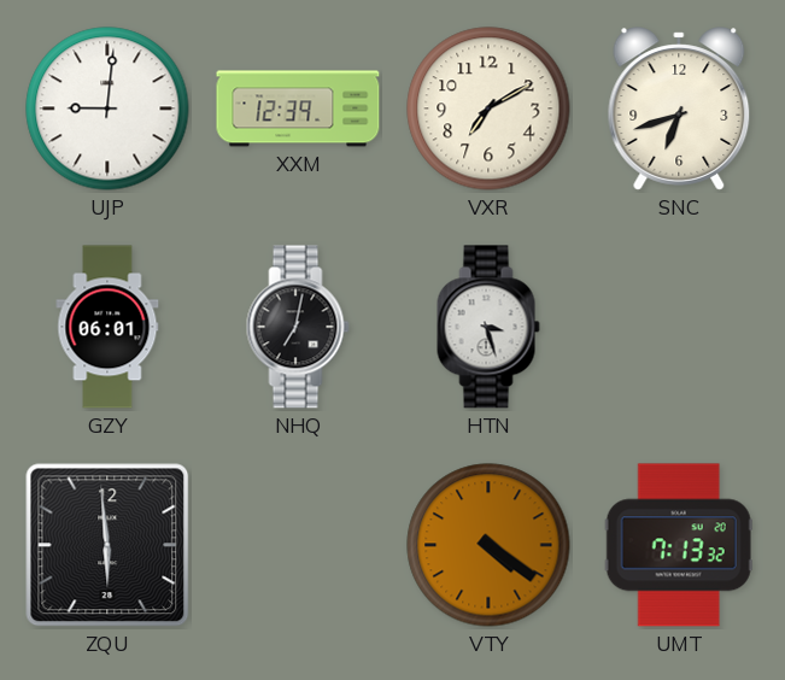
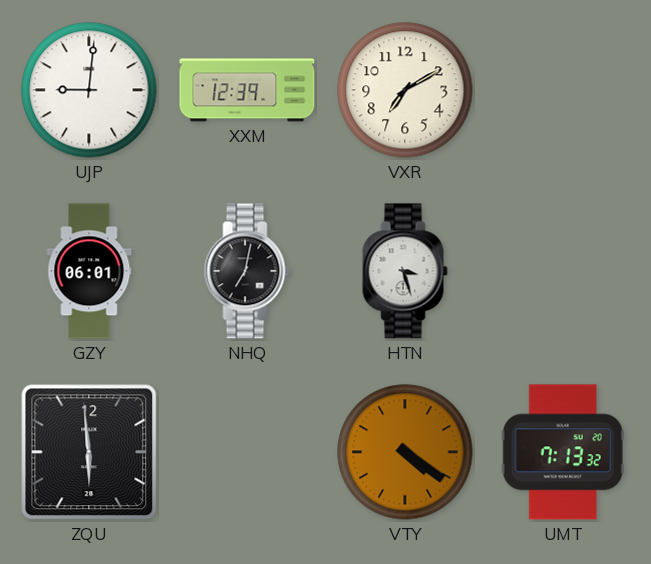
SNC: 6:42 -> none
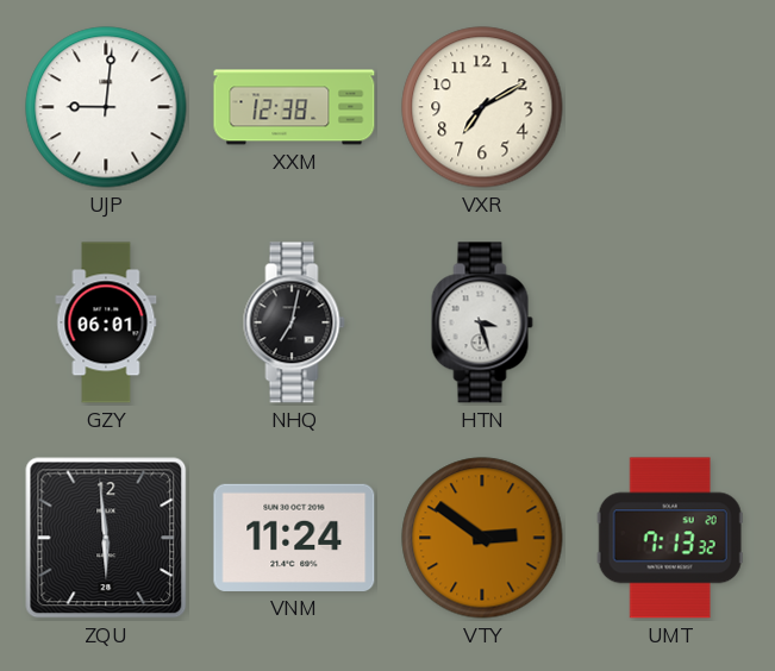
XXM: 12:39 -> 12:38
VNM: none -> 11:24
VTY: 4:21 -> 2:51
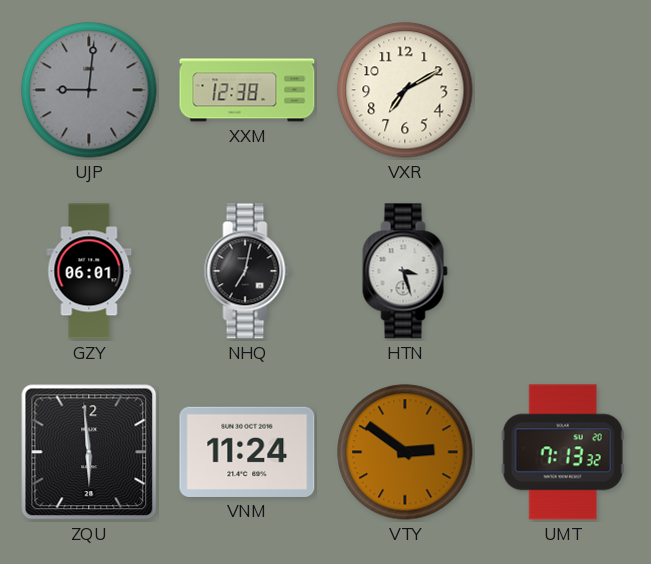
UJP dial: white -> grey
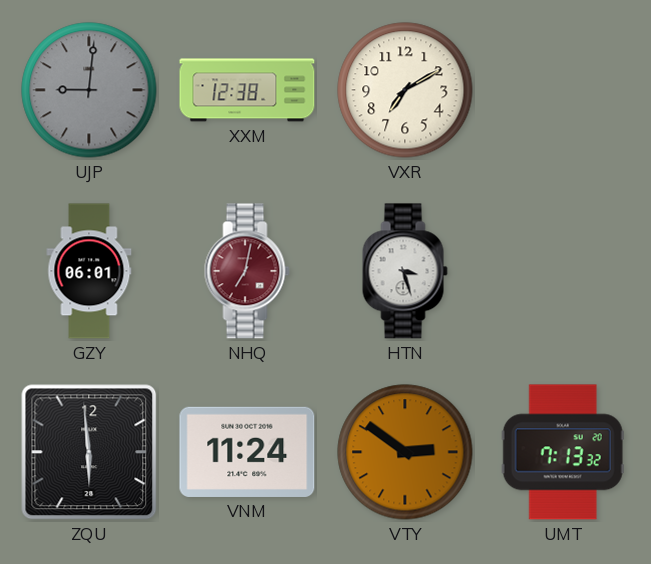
NHQ dial: black -> burgundy
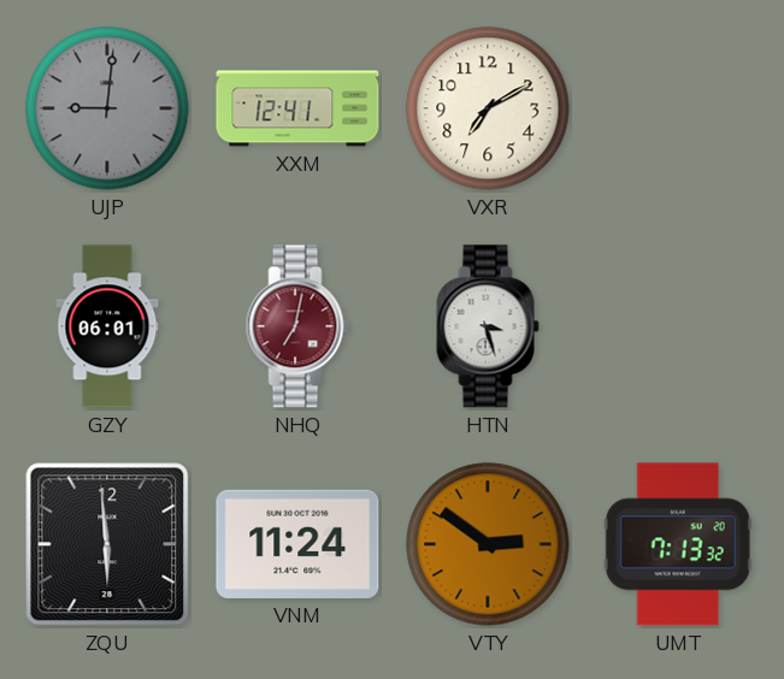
XXM: 12:38 -> 12:41
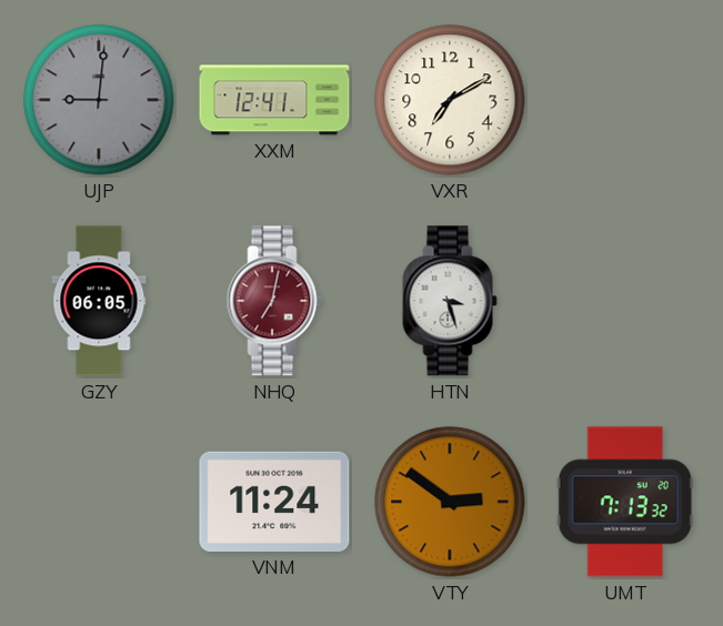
GZY: 06:01 -> 06:05
ZQU: 5:59 -> none
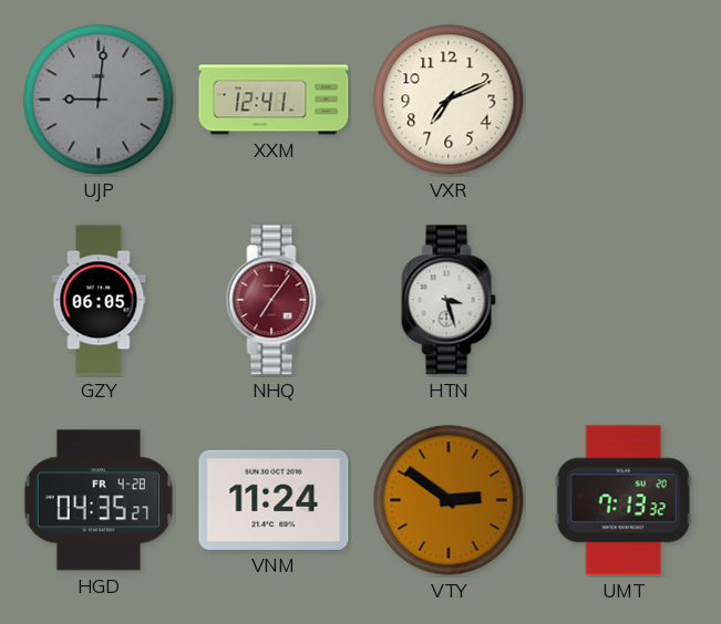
VXR: 7:10 -> 7:11
NHQ: 7:02 -> 7:06
HGD: none -> 04:35
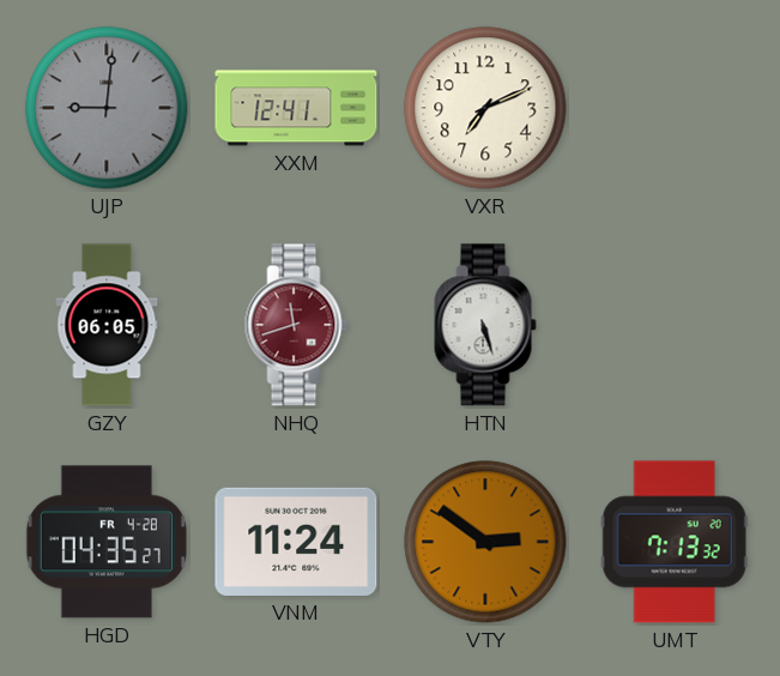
NHQ: 7:06 -> 11:42
HTN: 3:27 -> 5:27
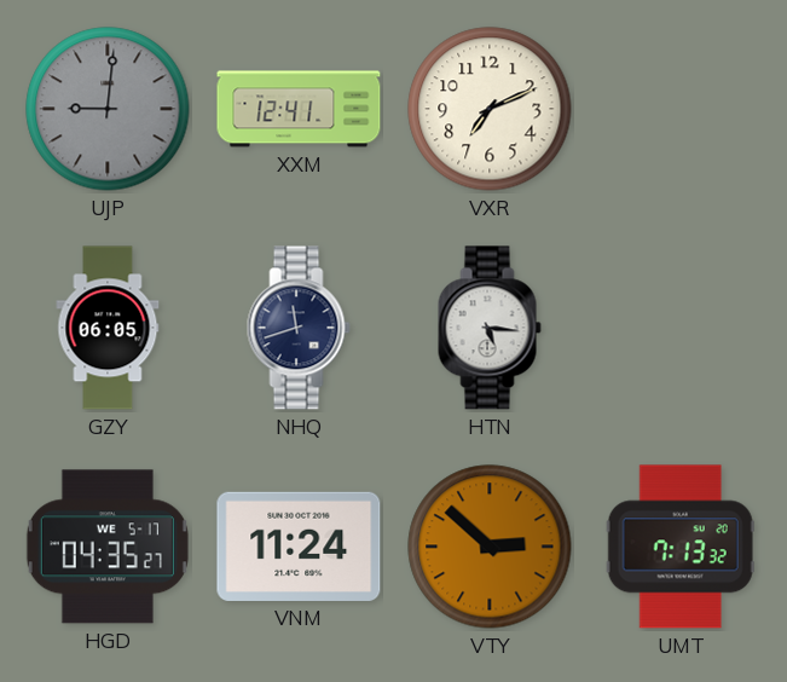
NHQ dial: burgundy -> navy
HTN: 5:27 -> 5:16
HGD date: FR 4-28 -> WE 5-17
VTY: 2:51 -> 2:52
